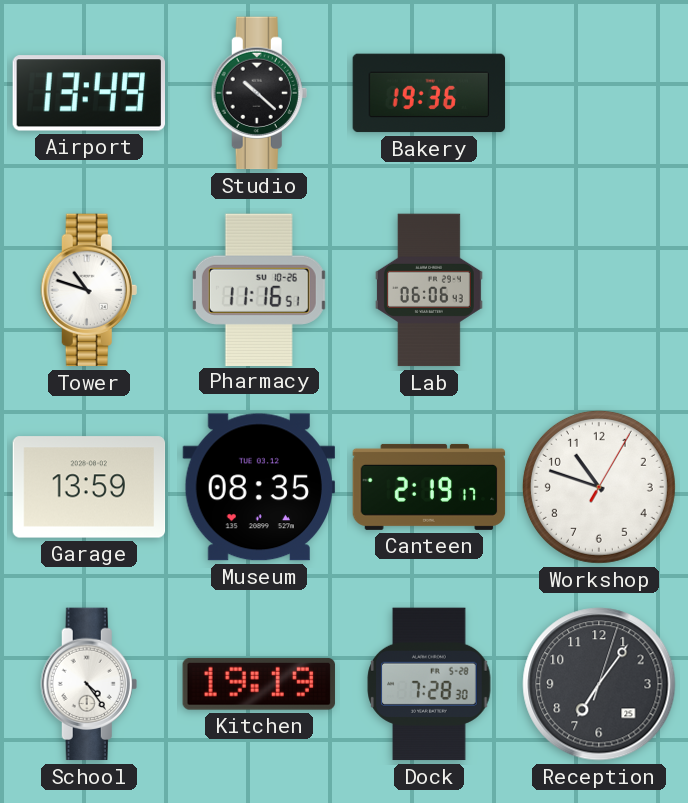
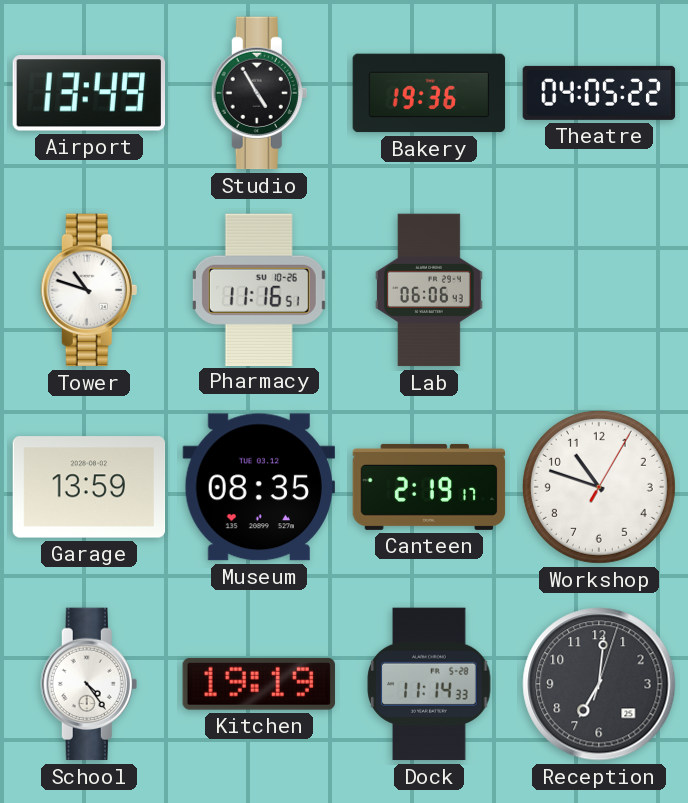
Studio: 10:22 -> 4:55
Theatre: none -> 04:05
Dock: 7:28 -> 11:14
Reception: 7:06 -> 7:01
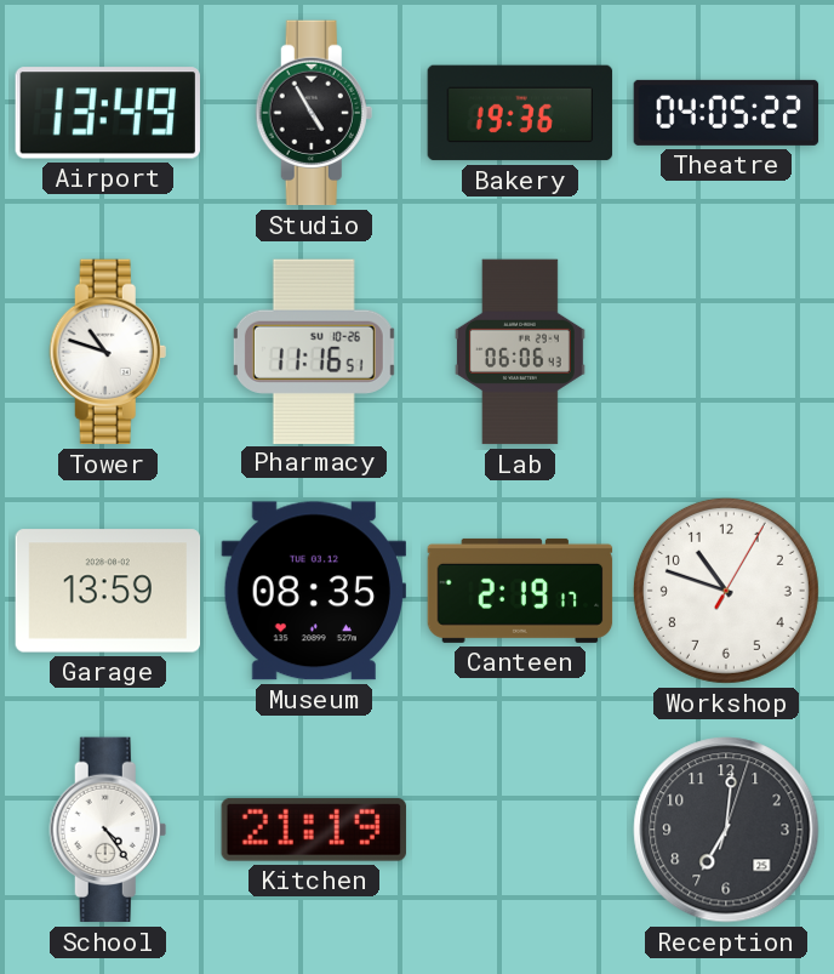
Kitchen: 19:19 -> 21:19
Dock: 11:14 -> none
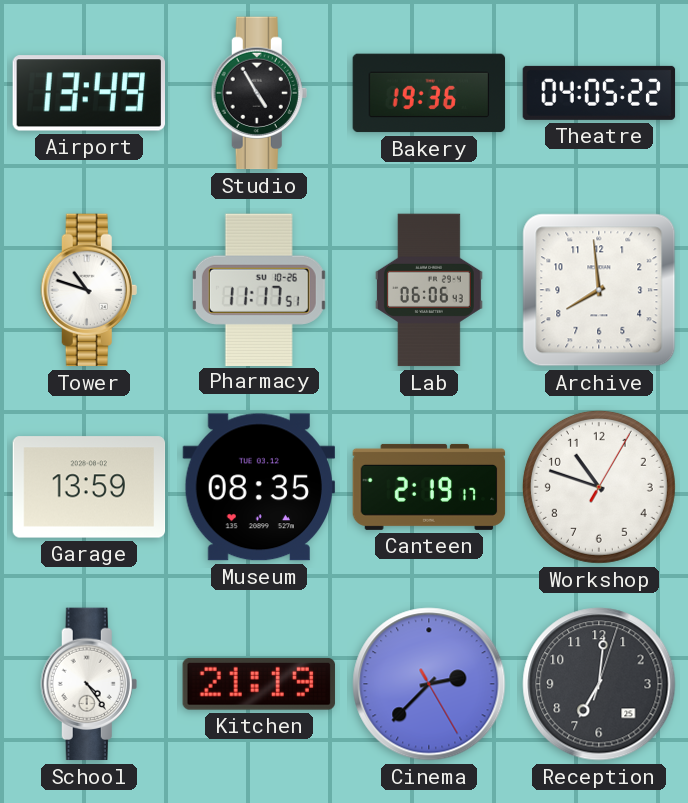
Pharmacy: 11:16 -> 11:17
Archive: none -> 7:59
Cinema: none -> 2:37
